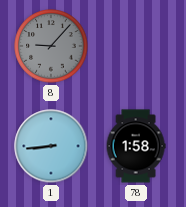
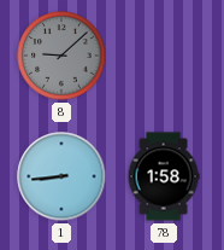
8: 9:07 -> 9:08
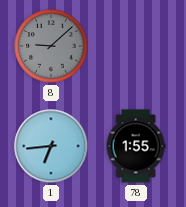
1: 8:44 -> 6:44
78: 1:58 -> 1:55
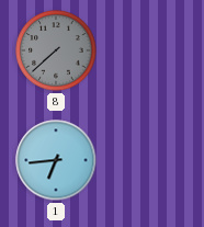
8: 9:08 -> 7:38
78: 1:55 -> none
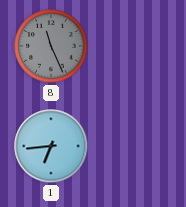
8: 7:38 -> 11:26
